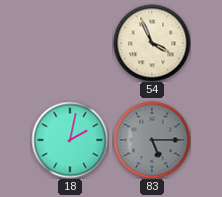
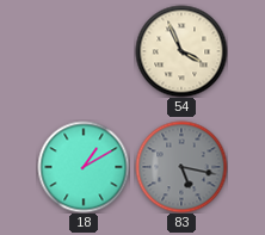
18: 2:02 -> 1:10
83: 5:15 -> 5:17
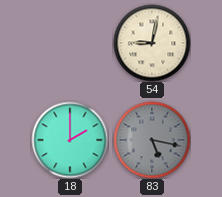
54: 3:56 -> 9:02
18: 1:10 -> 2:00
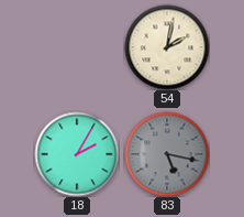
54: 9:02 -> 2:02
18: 2:00 -> 2:05
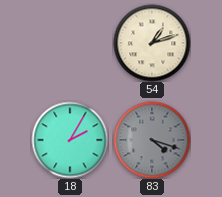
54: 2:02 -> 1:12
83: 5:17 -> 4:18
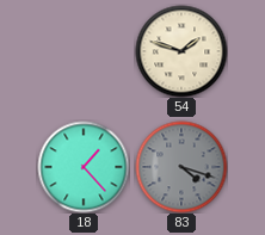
54: 1:12 -> 1:48
18: 2:05 -> 1:23
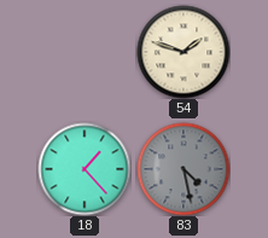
83: 4:18 -> 4:28
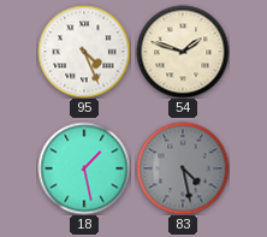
95: none -> 4:26
18: 1:23 -> 1:28
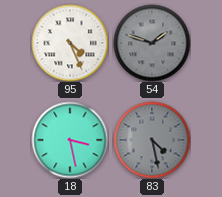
54 dial: cream -> grey
18: 1:28 -> 3:28
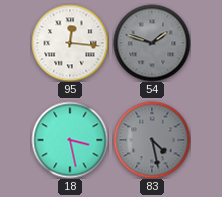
95: 4:26 -> 12:16
